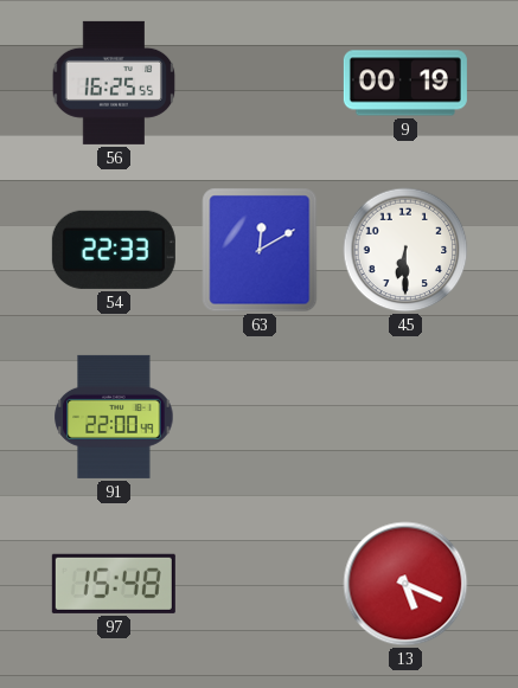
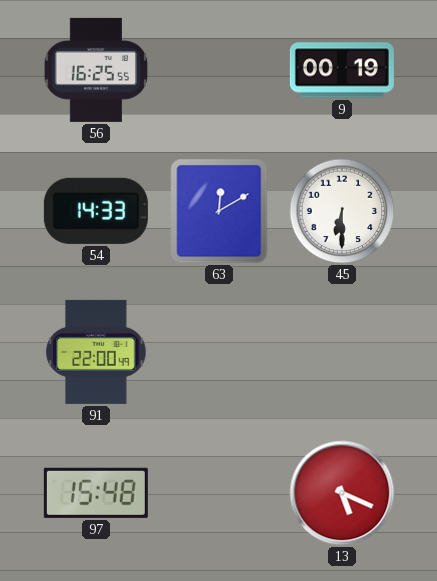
54: 22:33 -> 14:33
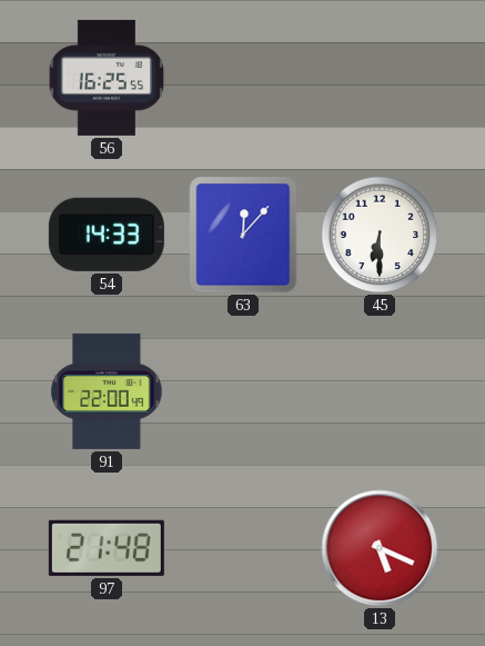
9: 00:19 -> none
63: 12:10 -> 12:07
97: 15:48 -> 21:48
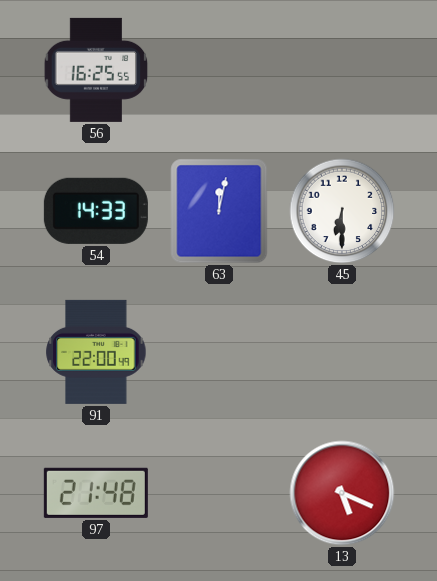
63: 12:07 -> 12:02
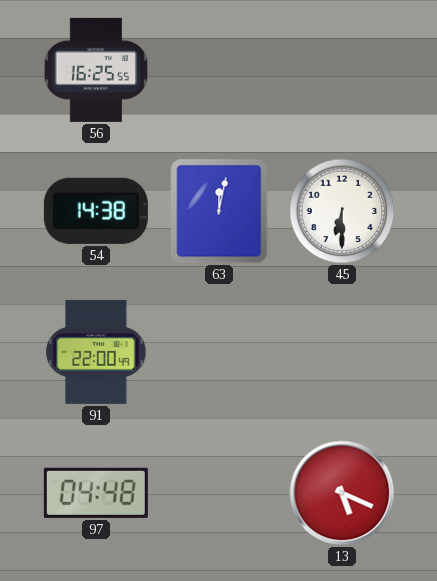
54: 14:33 -> 14:38
97: 21:48 -> 04:48
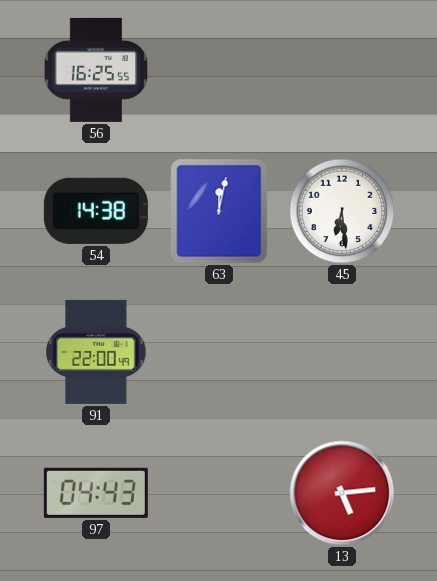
45: 6:30 -> 6:29
97: 04:48 -> 04:43
13: 5:19 -> 5:14
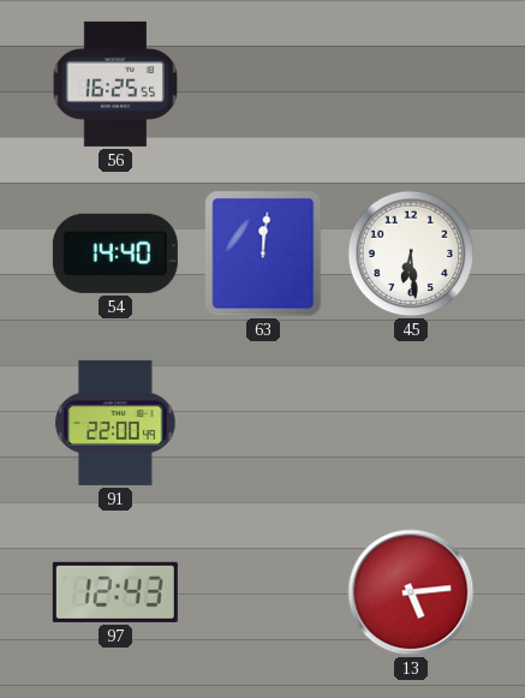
54: 14:38 -> 14:40
63: 12:02 -> 12:01
97: 04:43 -> 12:43
